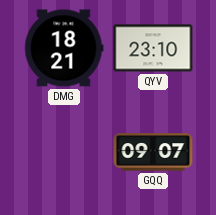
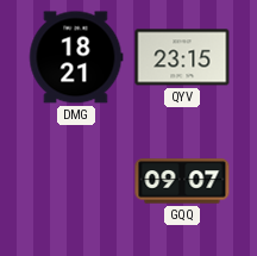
QYV: 23:10 -> 23:15
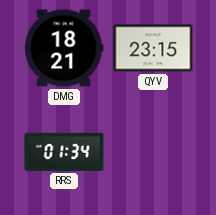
RRS: none -> 01:34
GQQ: 09:07 -> none
